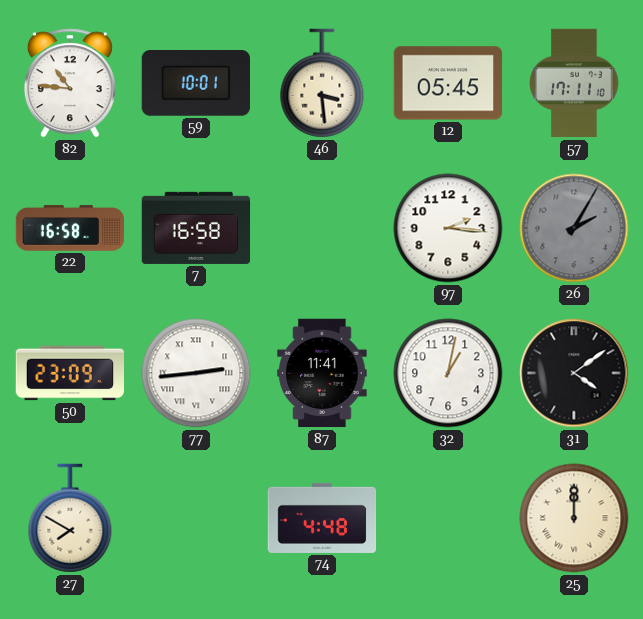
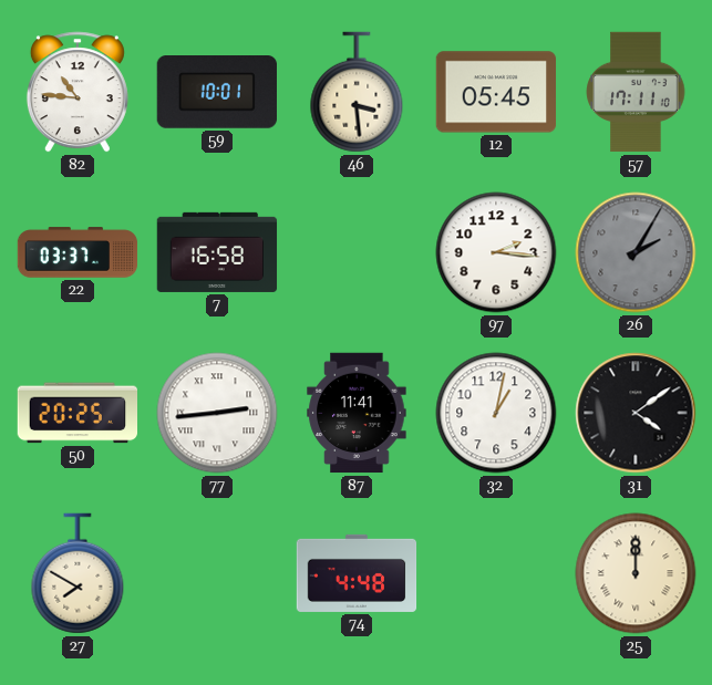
22: 16:58 -> 03:37
50: 23:09 -> 20:25
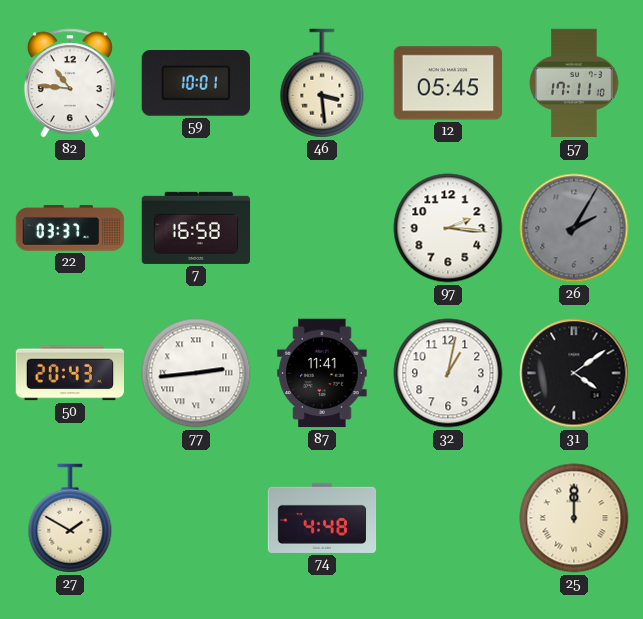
50: 20:25 -> 20:43
27: 7:50 -> 1:50
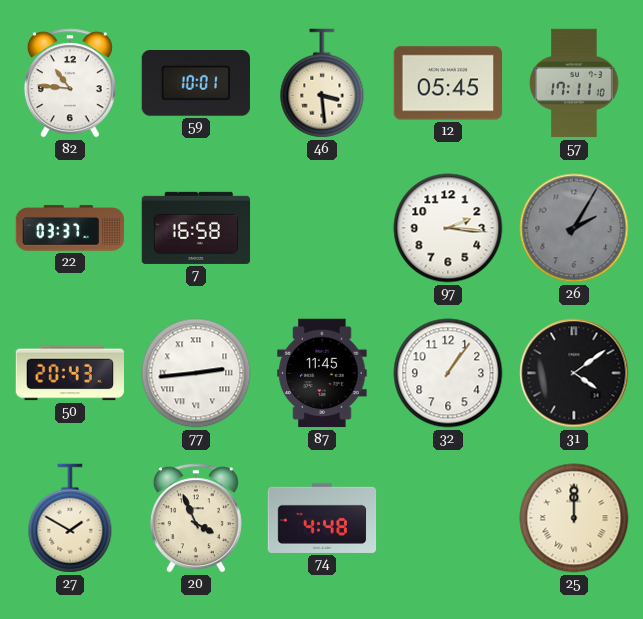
87: 11:41 -> 11:45
32: 1:02 -> 1:06
20: none -> 3:56
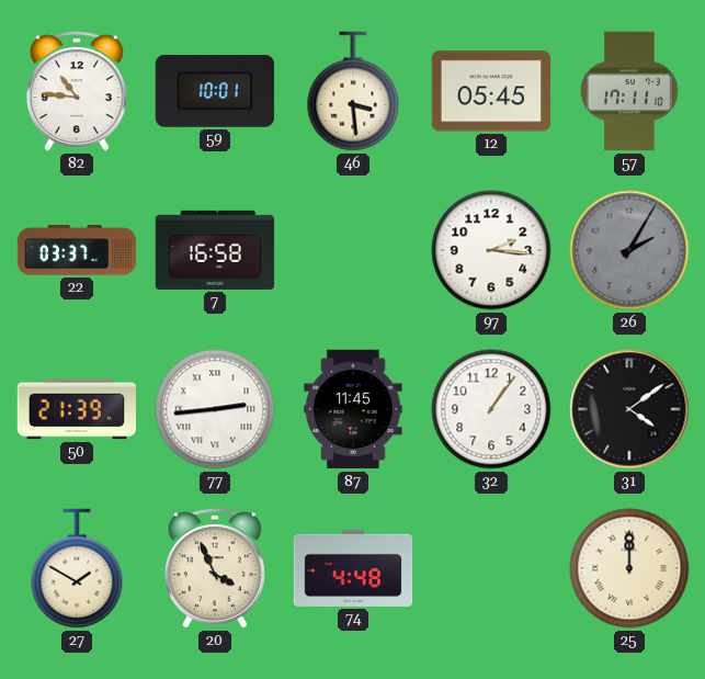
50: 20:43 -> 21:39
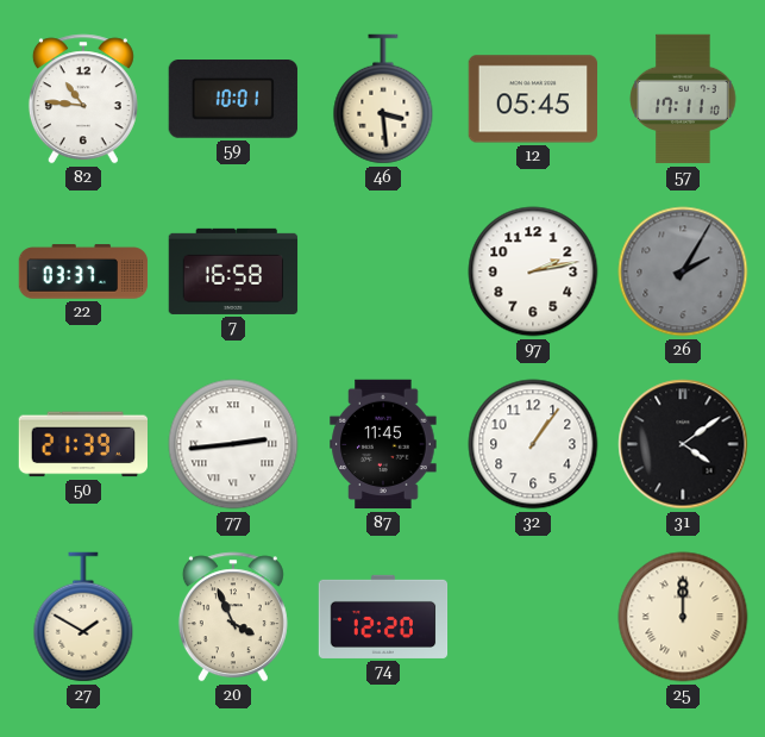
97: 2:16 -> 2:13
74: 4:48 -> 12:20
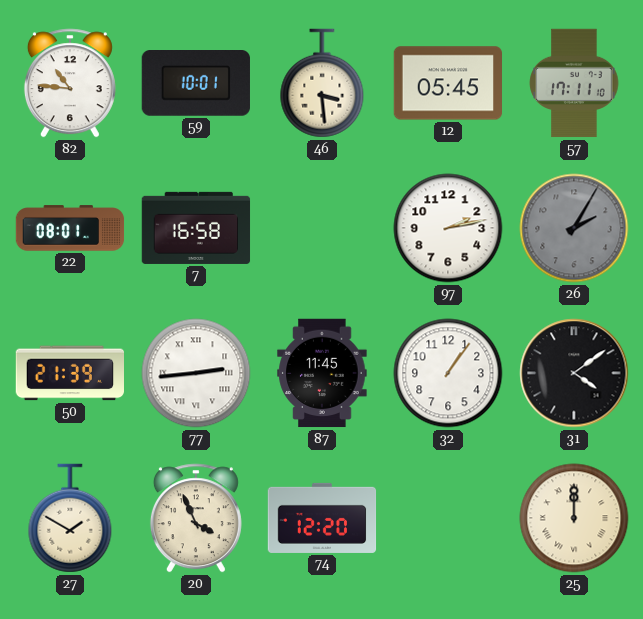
22: 03:37 -> 08:01
